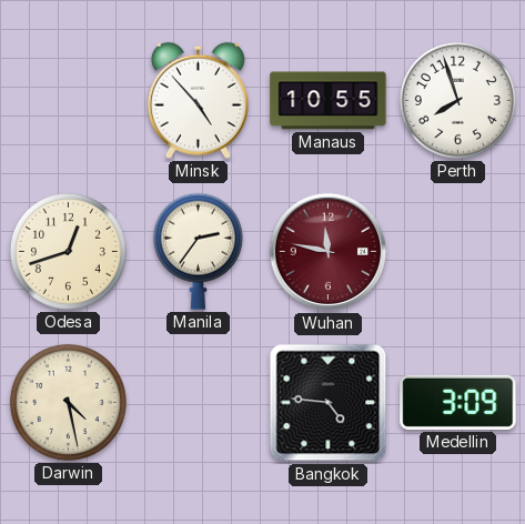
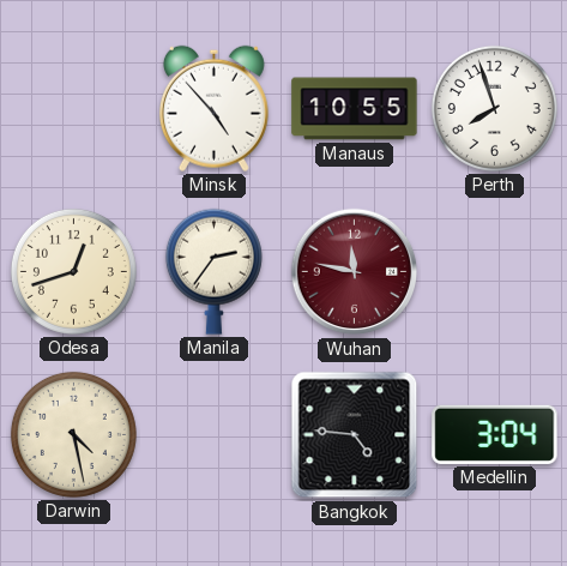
Medellin: 3:09 -> 3:04
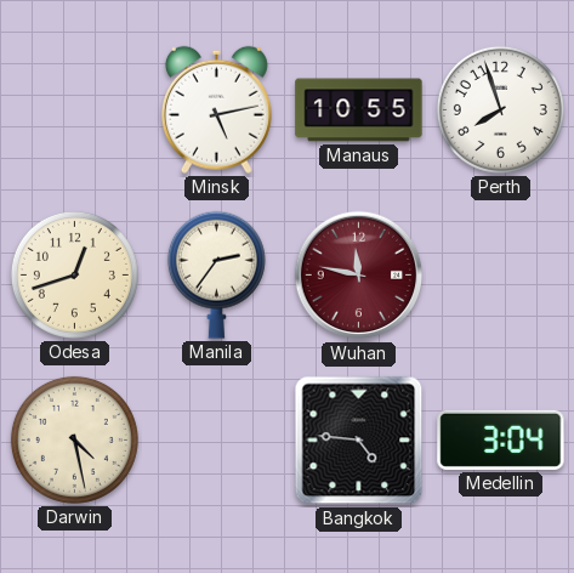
Minsk: 4:53 -> 5:13
